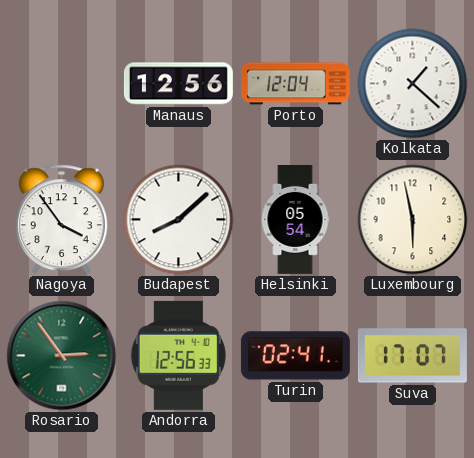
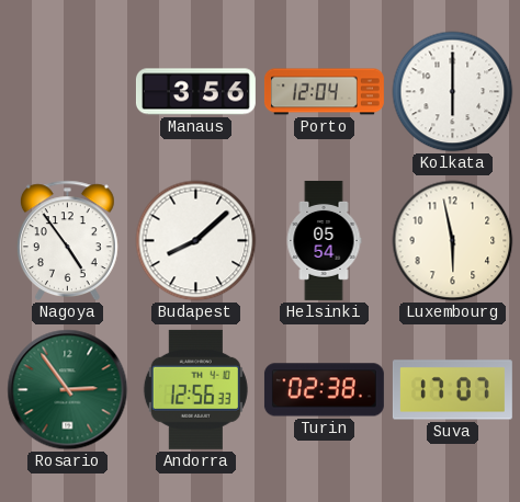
Manaus: 12:56 -> 3:56
Kolkata: 1:22 -> 6:00
Nagoya: 3:54 -> 4:54
Turin: 02:41 -> 02:38
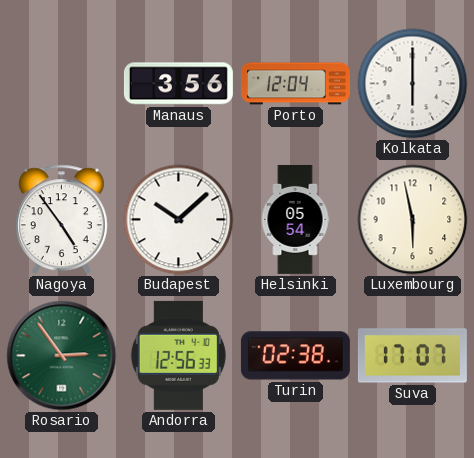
Budapest: 8:08 -> 10:08
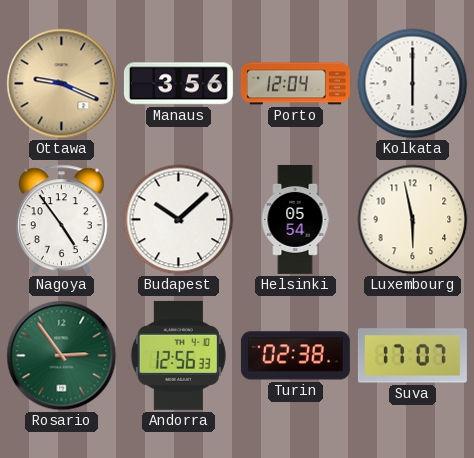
Ottawa: none -> 9:19
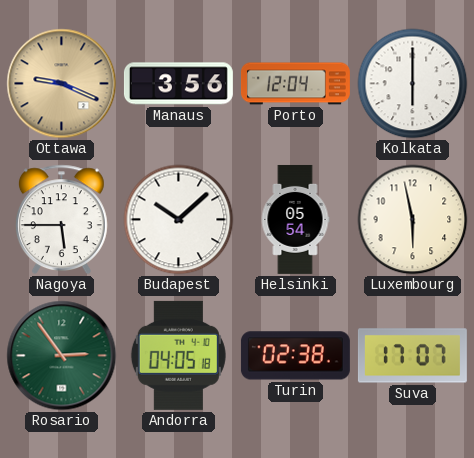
Nagoya: 4:54 -> 5:45
Andorra: 12:56 -> 04:05
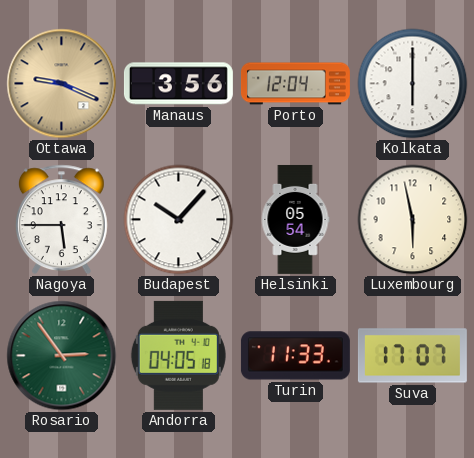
Budapest: 10:08 -> 10:07
Turin: 02:38 -> 11:33
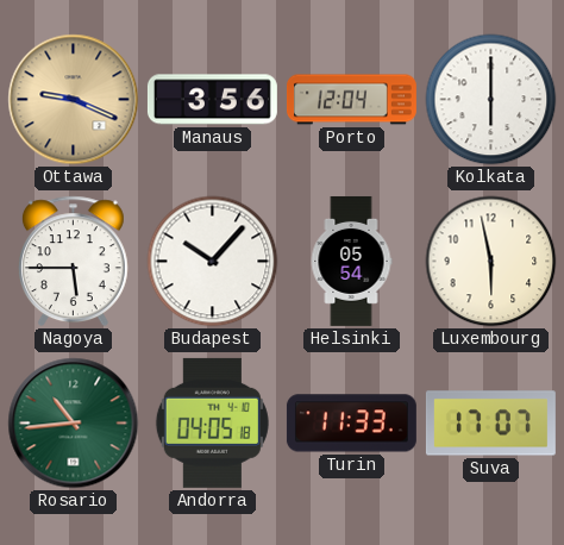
Rosario: 2:54 -> 10:44
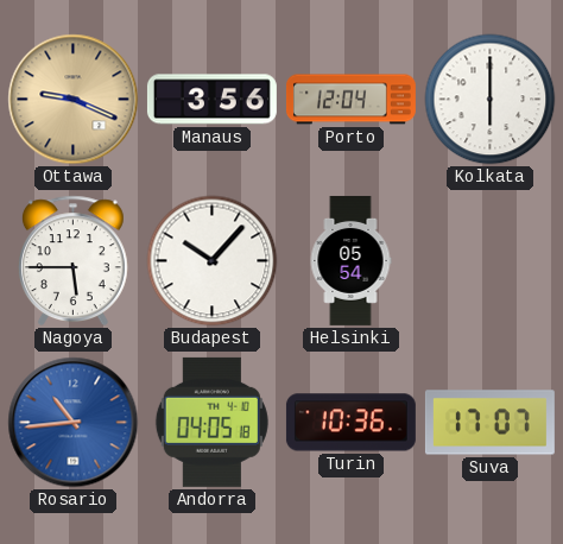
Luxembourg: 5:58 -> none
Rosario dial: green -> blue
Turin: 11:33 -> 10:36
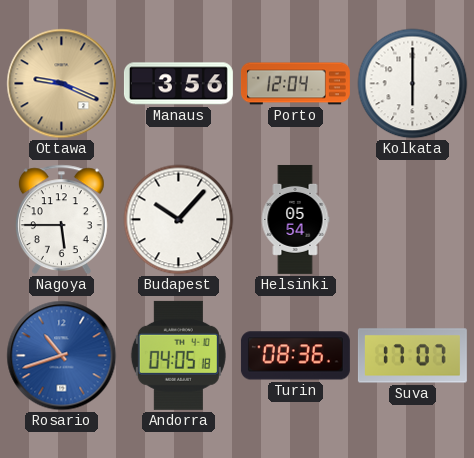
Rosario: 10:44 -> 10:42
Turin: 10:36 -> 08:36
